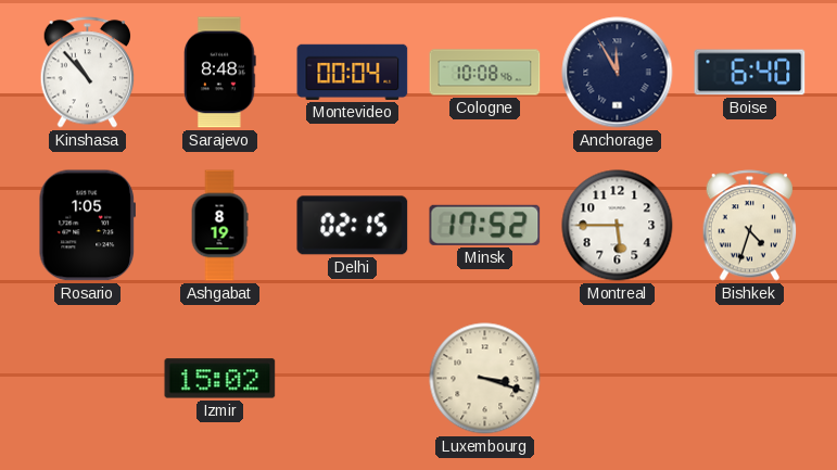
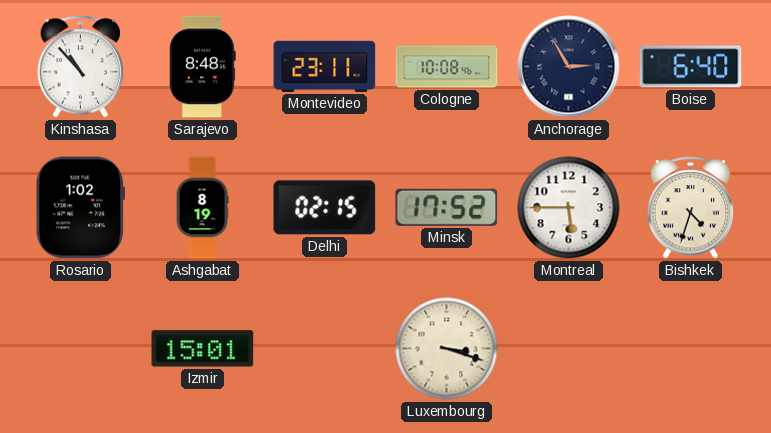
Montevideo: 00:04 -> 23:11
Anchorage: 11:55 -> 2:55
Rosario: 1:05 -> 1:02
Izmir: 15:02 -> 15:01
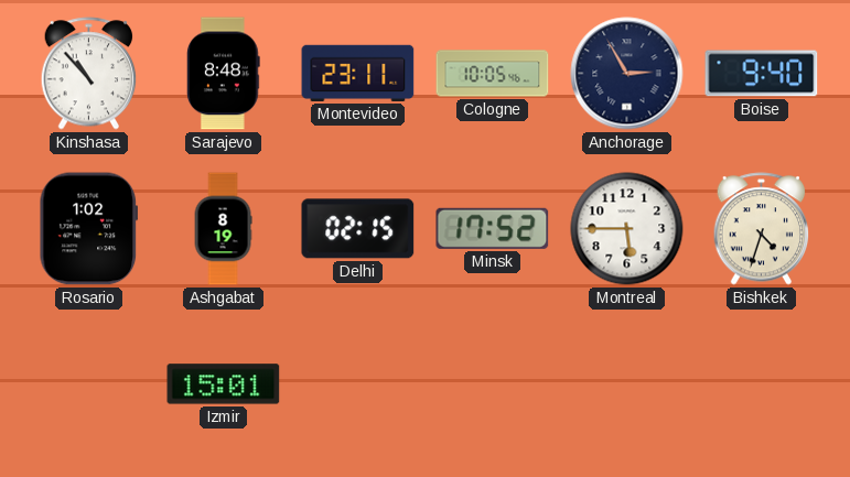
Cologne: 10:08 -> 10:05
Boise: 6:40 -> 9:40
Luxembourg: 3:18 -> none
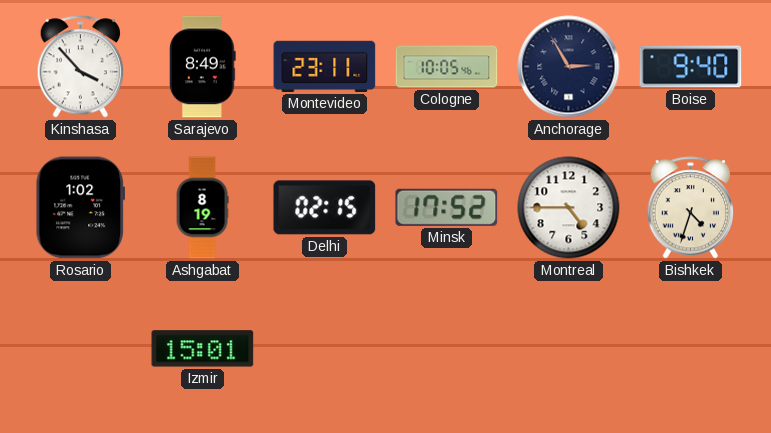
Kinshasa: 10:53 -> 3:53
Sarajevo: 8:48 -> 8:49
Montreal: 5:45 -> 4:45
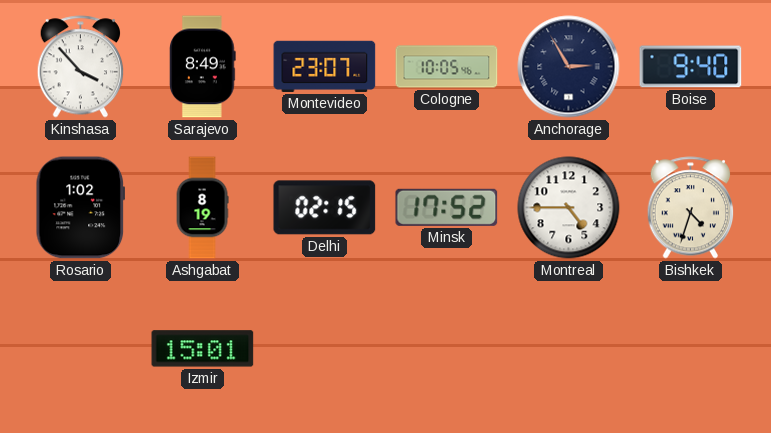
Montevideo: 23:11 -> 23:07
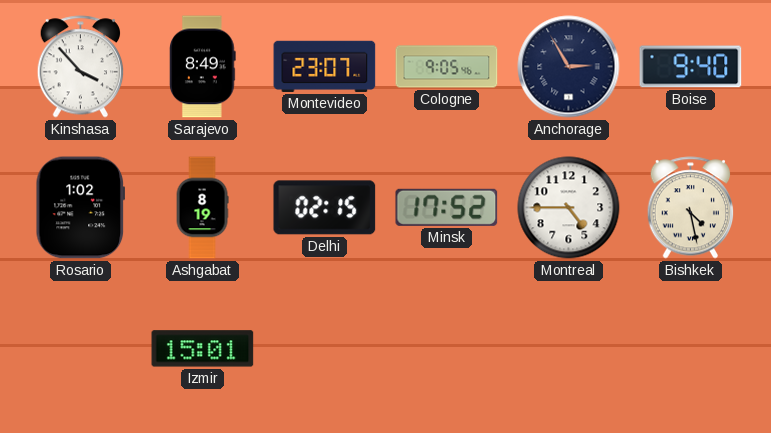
Cologne: 10:05 -> 9:05
Bishkek: 4:33 -> 4:28
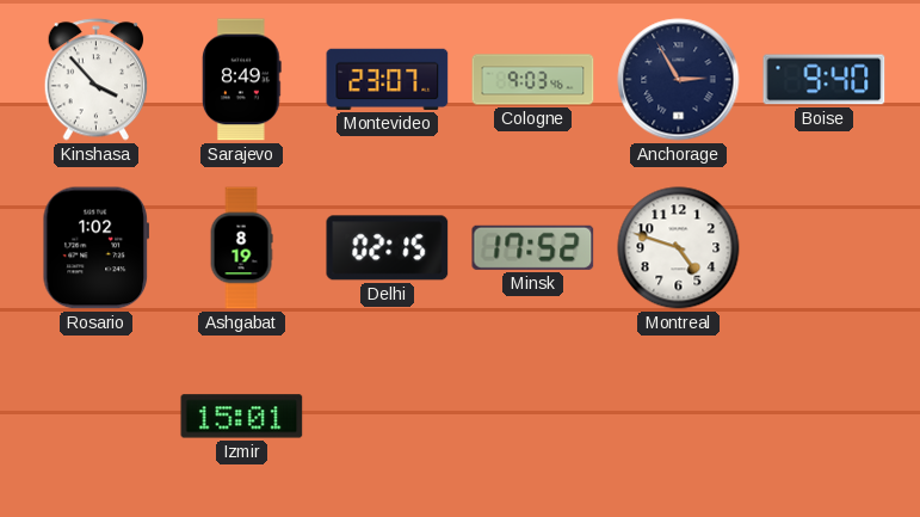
Cologne: 9:05 -> 9:03
Montreal: 4:45 -> 4:48
Bishkek: 4:28 -> none
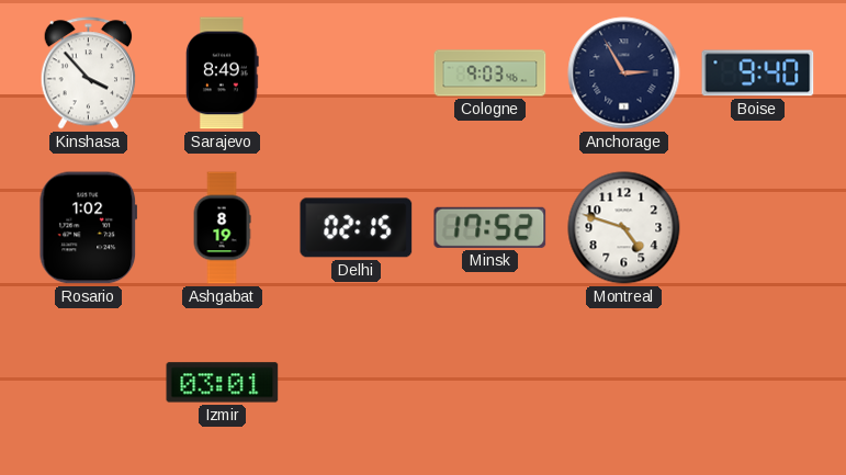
Montevideo: 23:07 -> none
Izmir: 15:01 -> 03:01
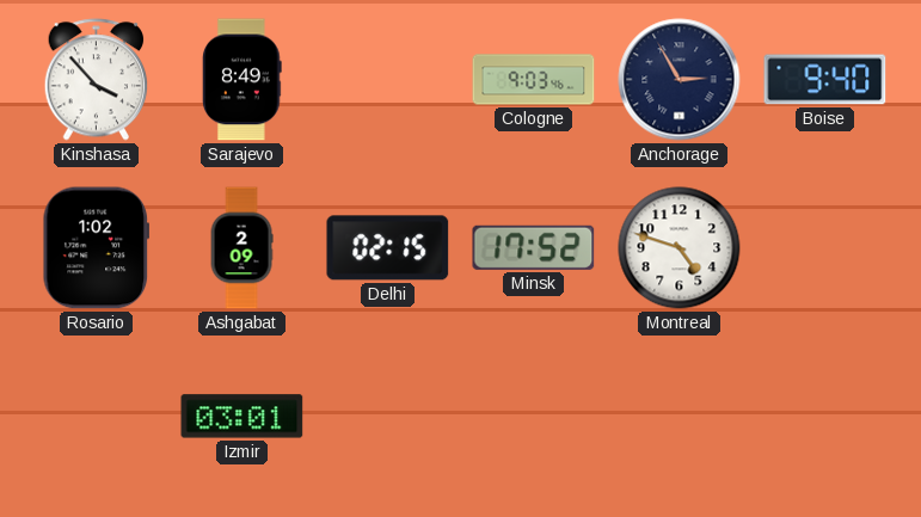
Ashgabat: 8:19 -> 2:09
